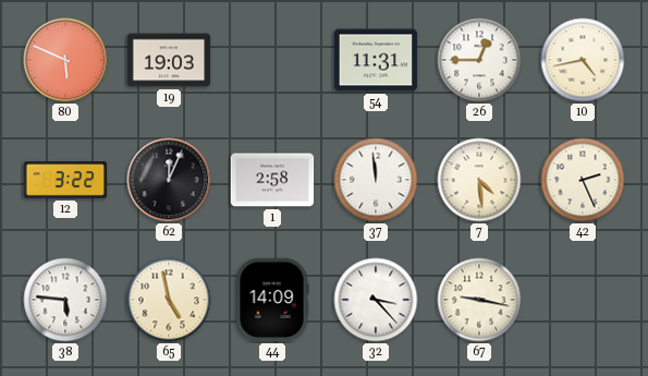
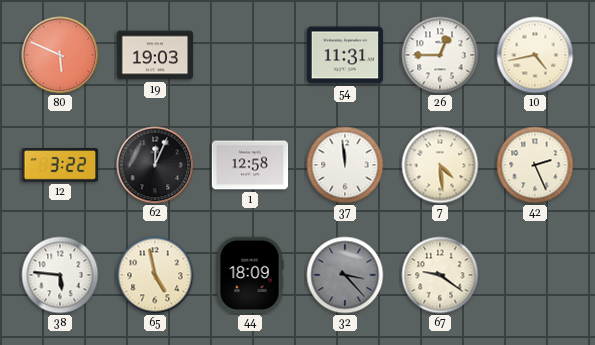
1: 2:58 -> 12:58
44: 14:09 -> 18:09
32 dial: white -> grey
67: 9:17 -> 9:21
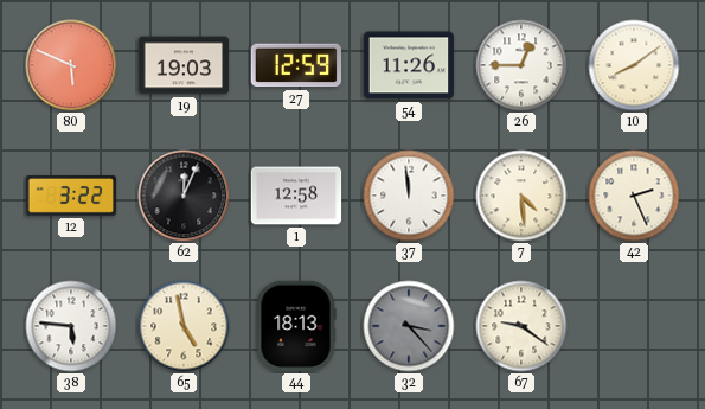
27: none -> 12:59
54: 11:31 -> 11:26
10: 4:43 -> 8:09
44: 18:09 -> 18:13
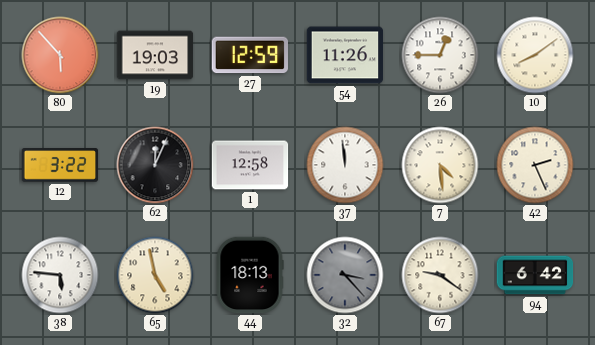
80: 5:49 -> 5:53
94: none -> 6:42
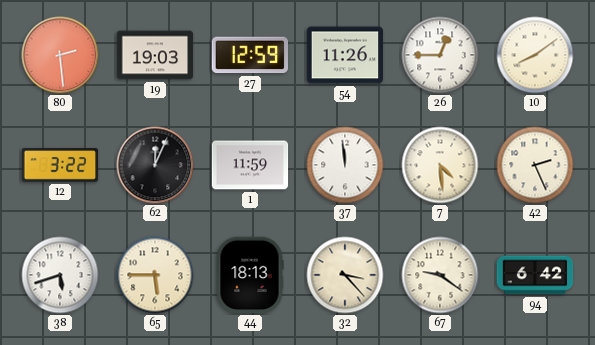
80: 5:53 -> 2:29
1: 12:58 -> 11:59
38: 5:46 -> 5:42
65: 4:58 -> 5:45
32 dial: grey -> cream
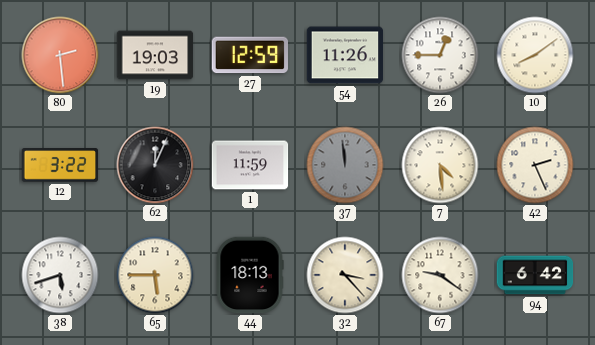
37 dial: white -> grey
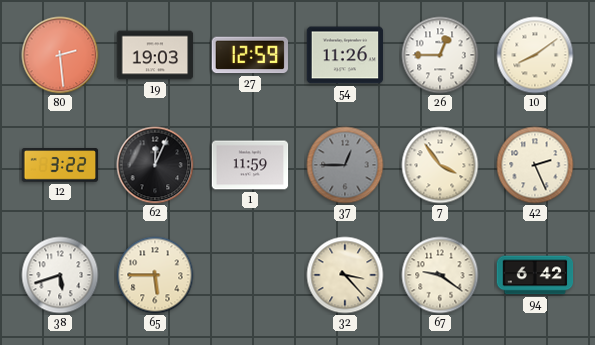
37: 11:59 -> 12:45
7: 4:29 -> 3:54
44: 18:13 -> none
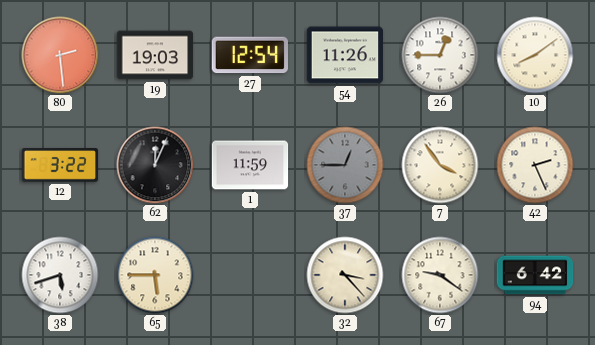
27: 12:59 -> 12:54
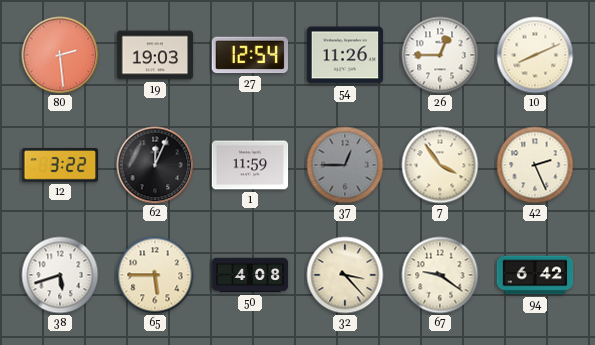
10: 8:09 -> 8:11
50: none -> 4:08
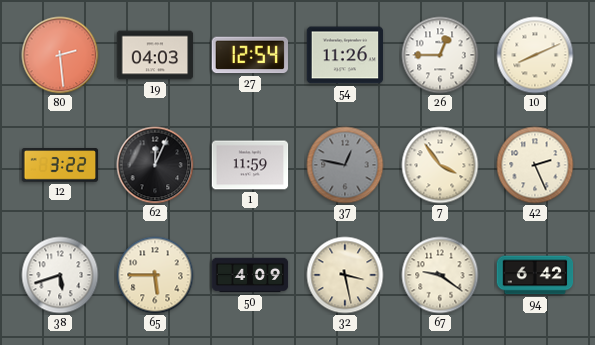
19: 19:03 -> 04:03
37: 12:45 -> 12:47
50: 4:08 -> 4:09
32: 3:23 -> 3:28
